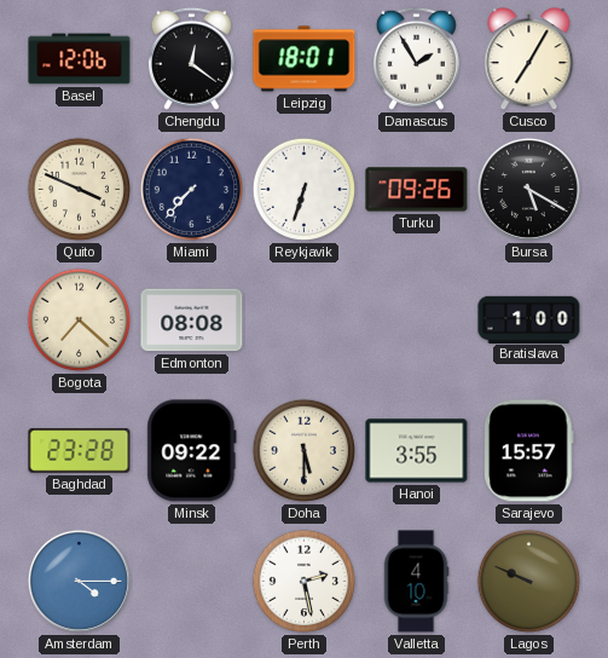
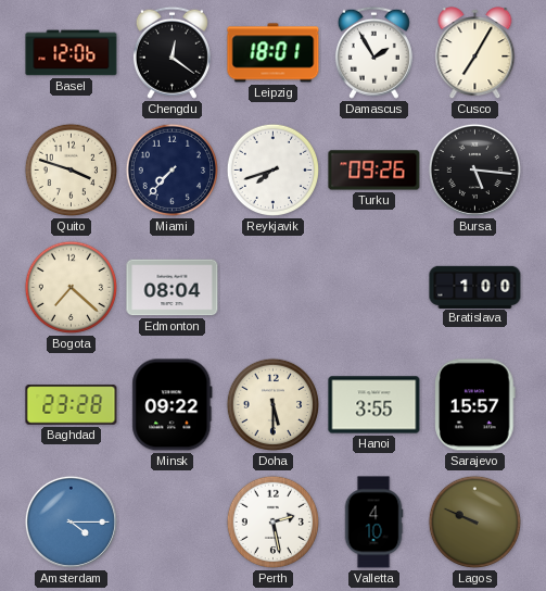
Quito: 3:49 -> 3:48
Reykjavik: 6:33 -> 7:42
Bursa: 5:20 -> 5:16
Edmonton: 08:08 -> 08:04
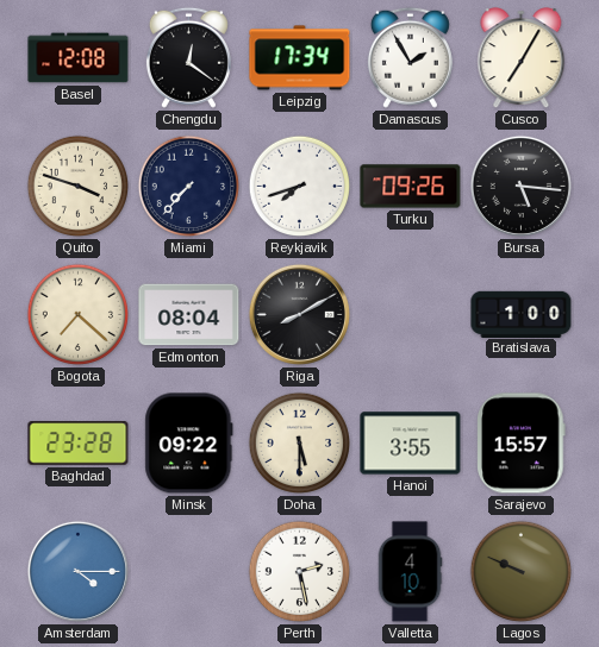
Basel: 12:06 -> 12:08
Leipzig: 18:01 -> 17:34
Riga: none -> 8:10
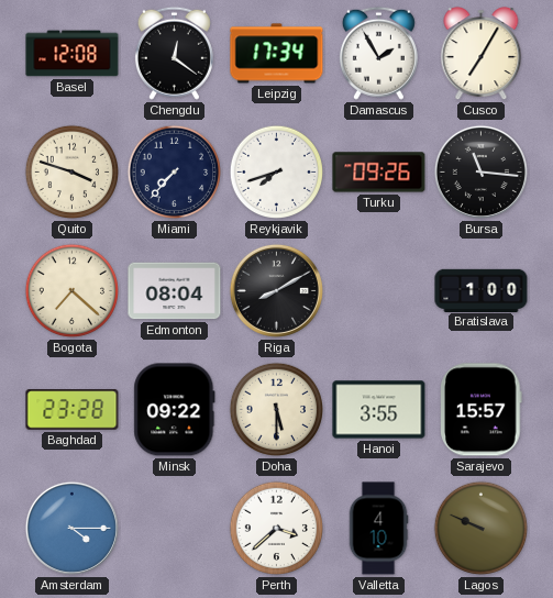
Bursa: 5:16 -> 11:16
Perth: 2:28 -> 3:38
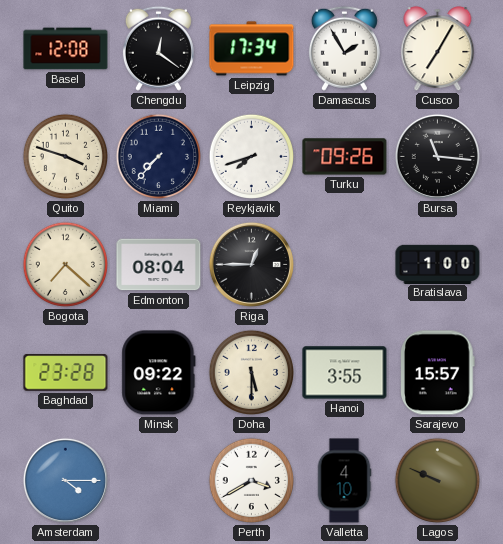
Riga: 8:10 -> 12:45
Perth: 3:38 -> 3:40
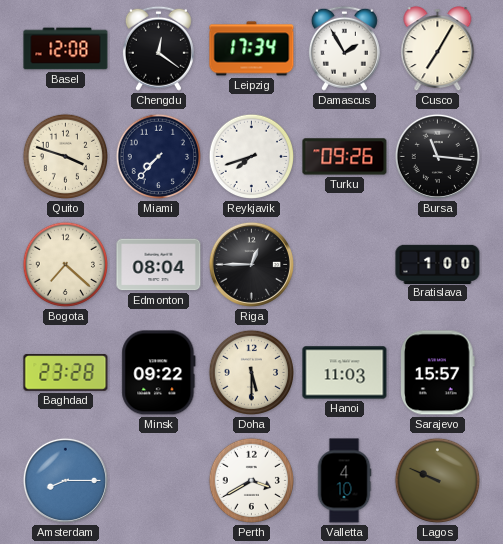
Hanoi: 3:55 -> 11:03
Amsterdam: 4:15 -> 8:15
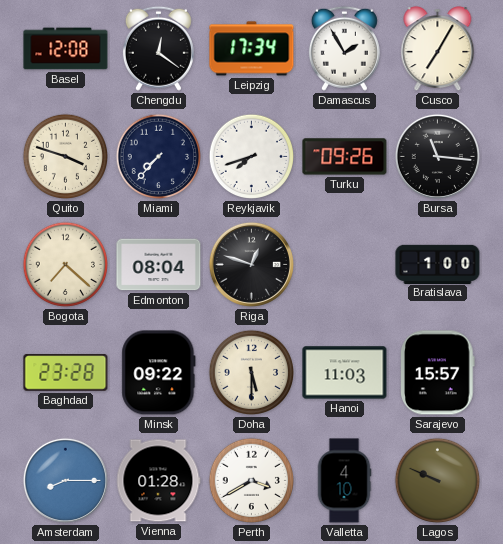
Riga: 12:45 -> 12:48
Vienna: none -> 01:28
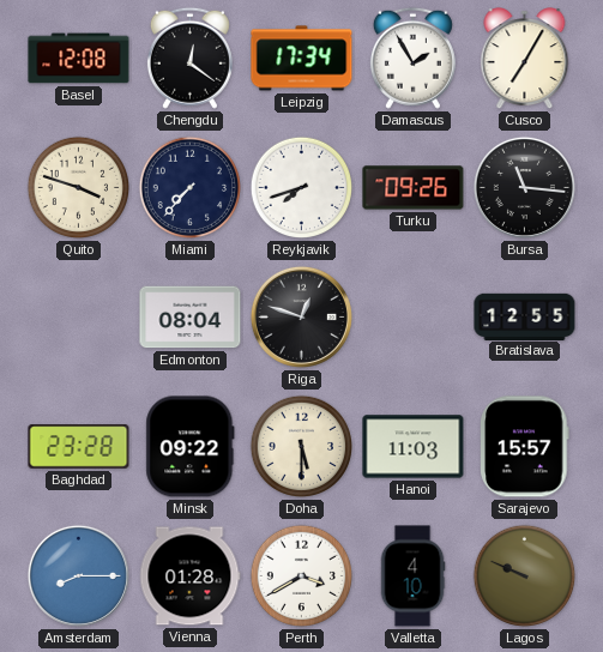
Bogota: 7:22 -> none
Bratislava: 1:00 -> 12:55
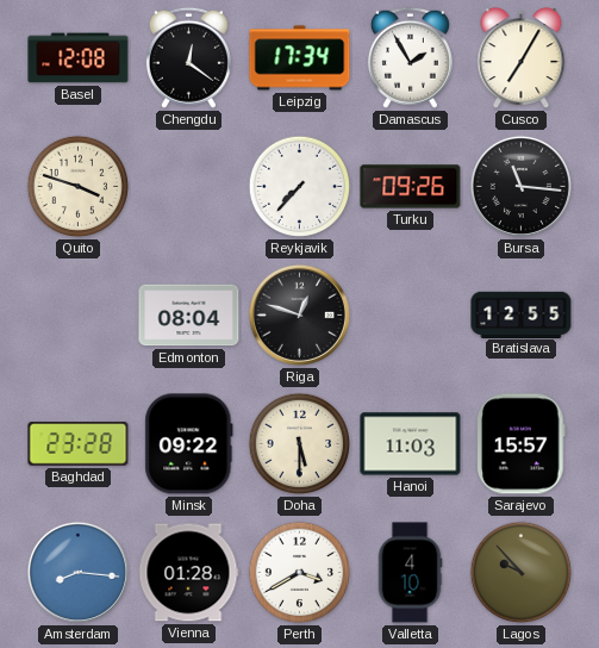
Miami: 7:37 -> none
Reykjavik: 7:42 -> 7:37
Amsterdam: 8:15 -> 8:16
Lagos: 9:49 -> 9:53
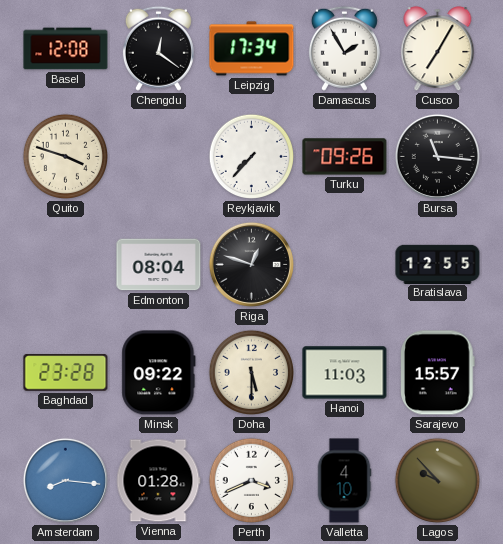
Perth: 3:40 -> 3:41
